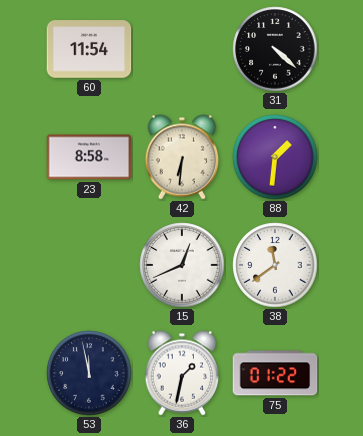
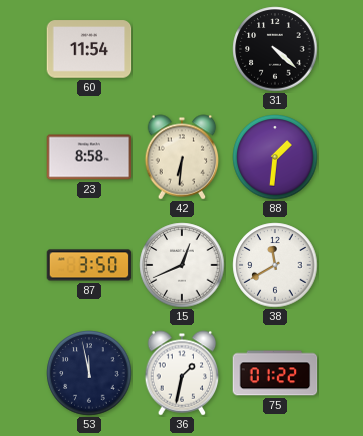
87: none -> 3:50
38: 11:39 -> 11:40
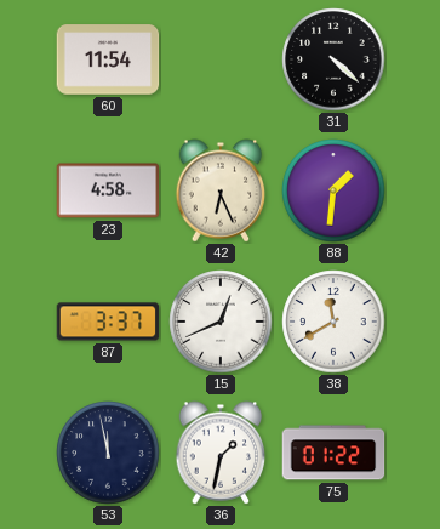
23: 8:58 -> 4:58
42: 6:31 -> 6:26
87: 3:50 -> 3:37
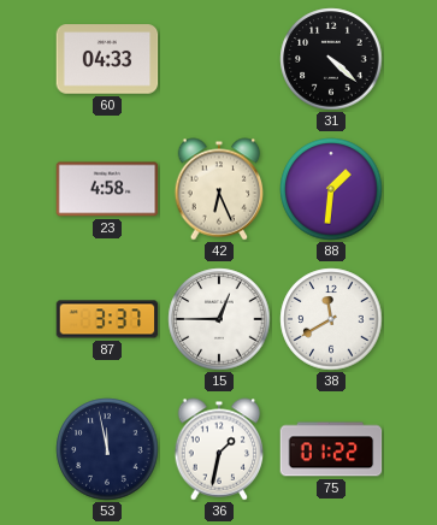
60: 11:54 -> 04:33
15: 12:41 -> 12:45
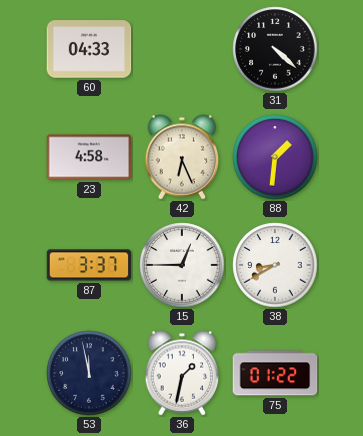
38: 11:40 -> 8:40
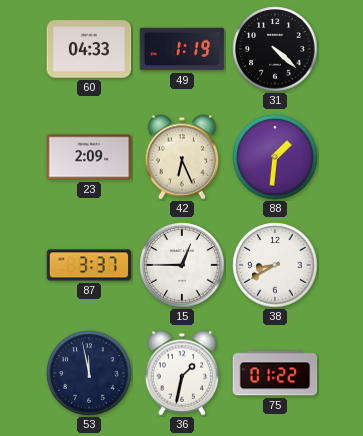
49: none -> 1:19
23: 4:58 -> 2:09
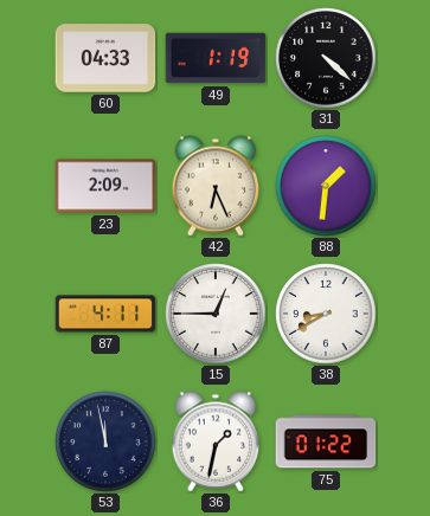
87: 3:37 -> 4:11
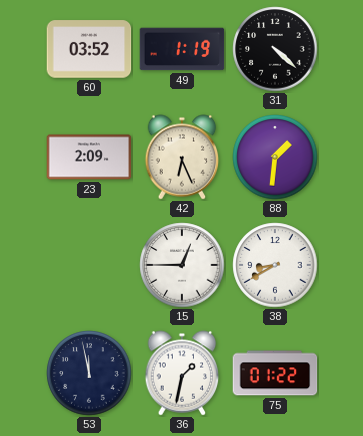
60: 04:33 -> 03:52
87: 4:11 -> none
